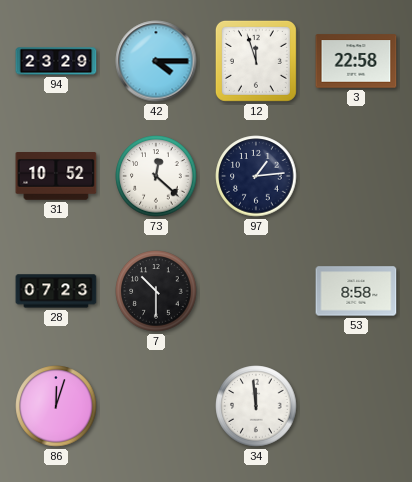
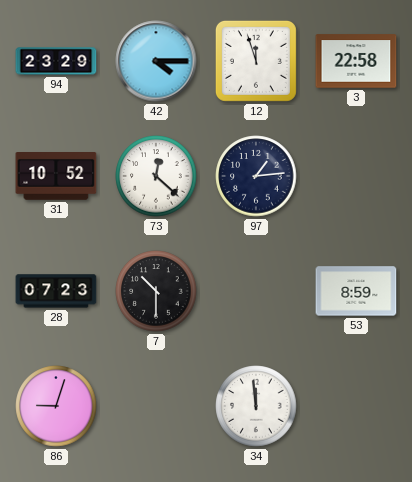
53: 8:58 -> 8:59
86: 12:03 -> 9:03
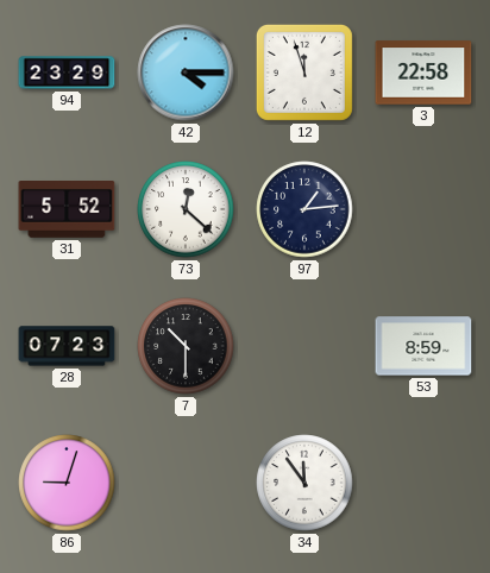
31: 10:52 -> 5:52
34: 11:59 -> 11:54
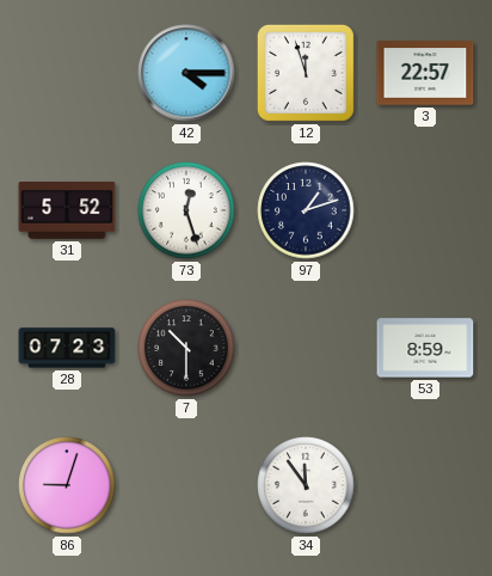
94: 23:29 -> none
3: 22:58 -> 22:57
73: 12:22 -> 12:27
97: 1:14 -> 1:12
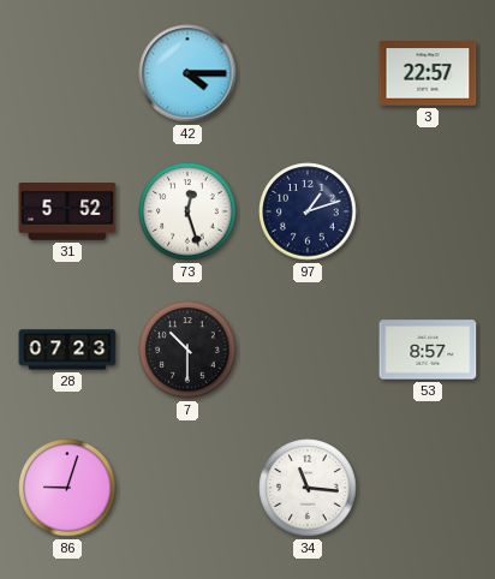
12: 11:57 -> none
53: 8:59 -> 8:57
34: 11:54 -> 11:16
